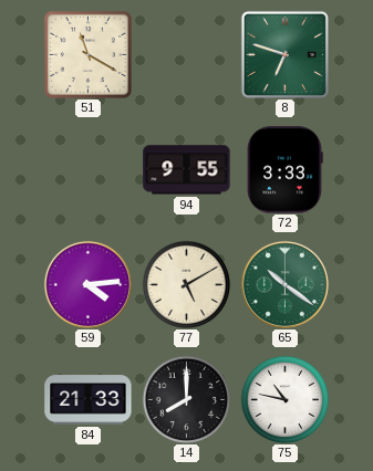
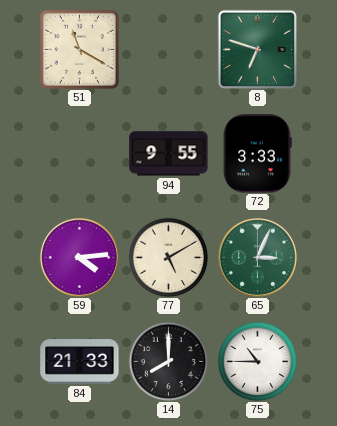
65: 10:21 -> 3:04
75: 10:47 -> 10:45
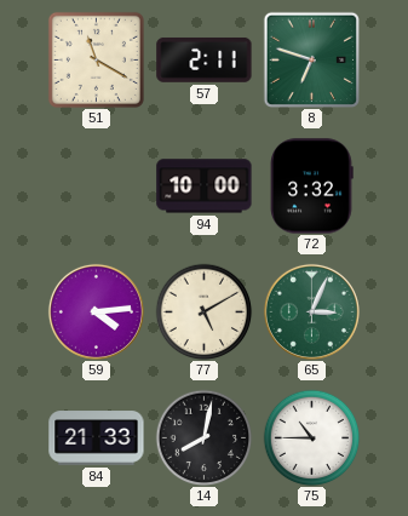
57: none -> 2:11
94: 9:55 -> 10:00
72: 3:33 -> 3:32
14: 8:00 -> 8:02
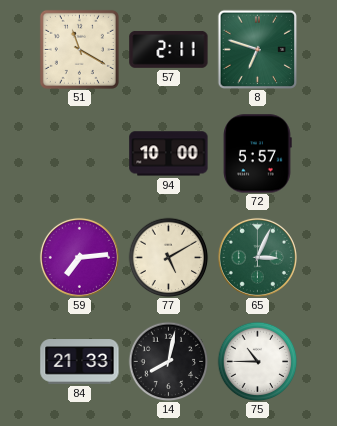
72: 3:32 -> 5:57
59: 4:14 -> 7:14
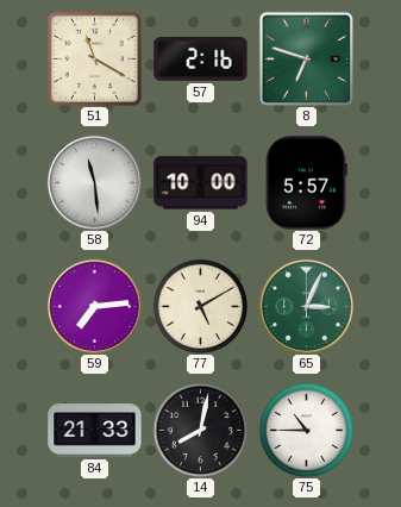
57: 2:11 -> 2:16
58: none -> 11:29
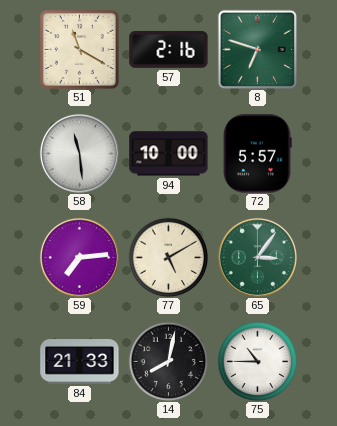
65: 3:04 -> 3:06
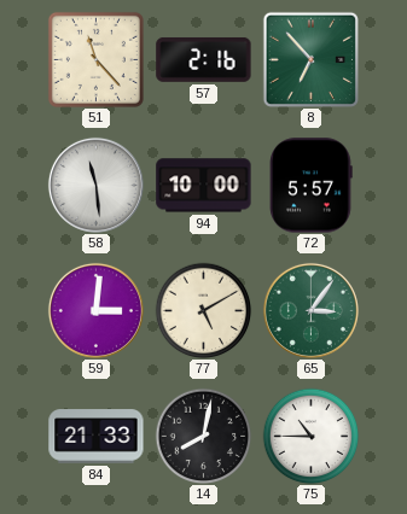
51: 11:20 -> 11:23
8: 6:48 -> 6:53
59: 7:14 -> 3:01
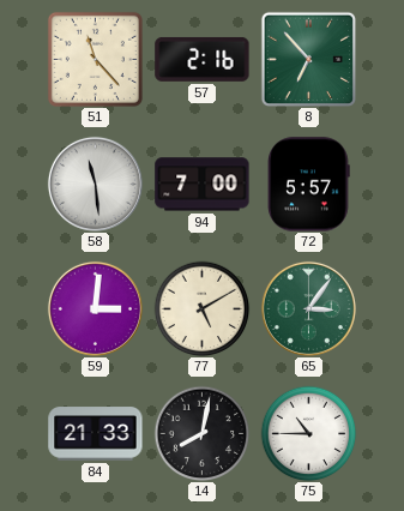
94: 10:00 -> 7:00
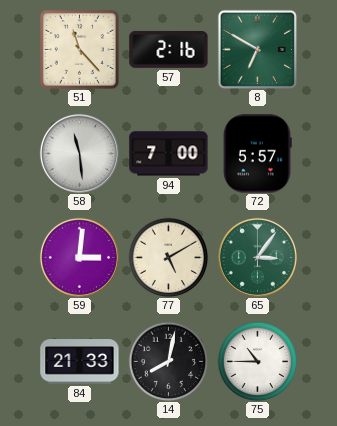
8: 6:53 -> 6:50
